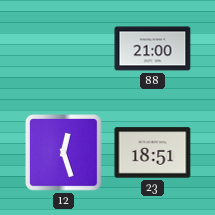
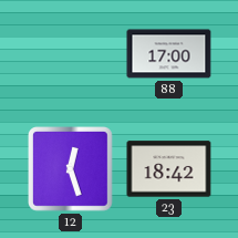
88: 21:00 -> 17:00
23: 18:51 -> 18:42
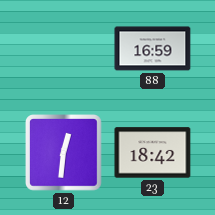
88: 17:00 -> 16:59
12: 12:27 -> 12:31
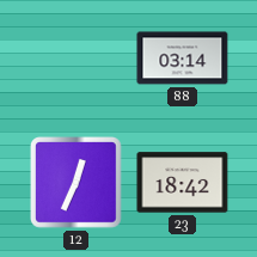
88: 16:59 -> 03:14
12: 12:31 -> 12:34
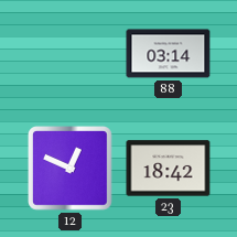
12: 12:34 -> 12:49
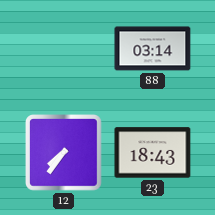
12: 12:49 -> 7:36
23: 18:42 -> 18:43
